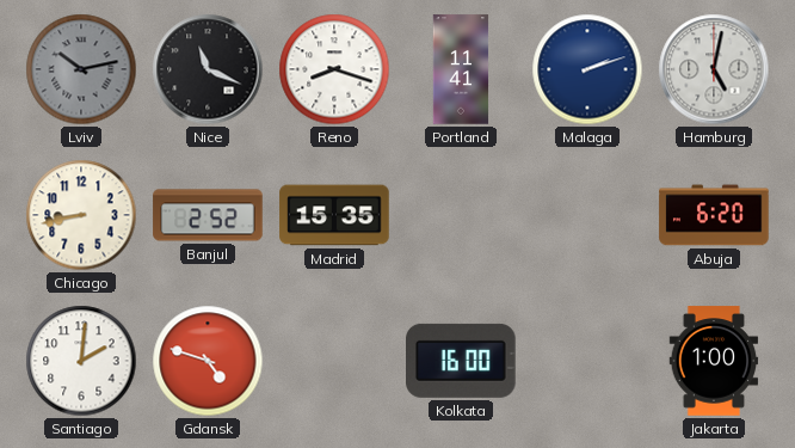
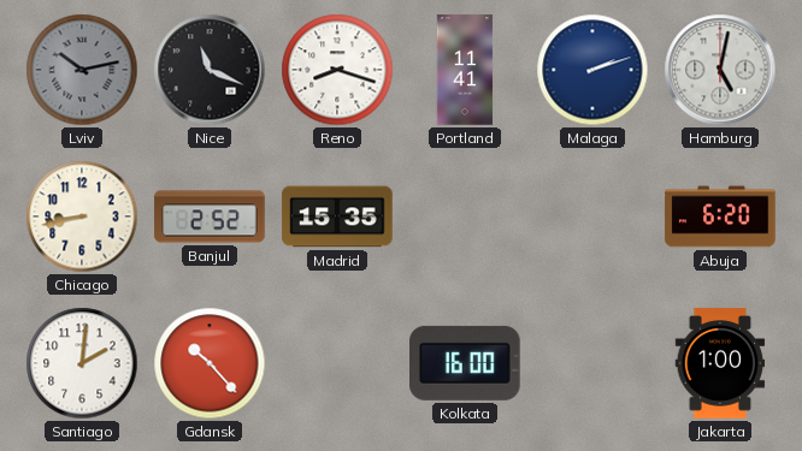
Gdansk: 4:48 -> 10:23
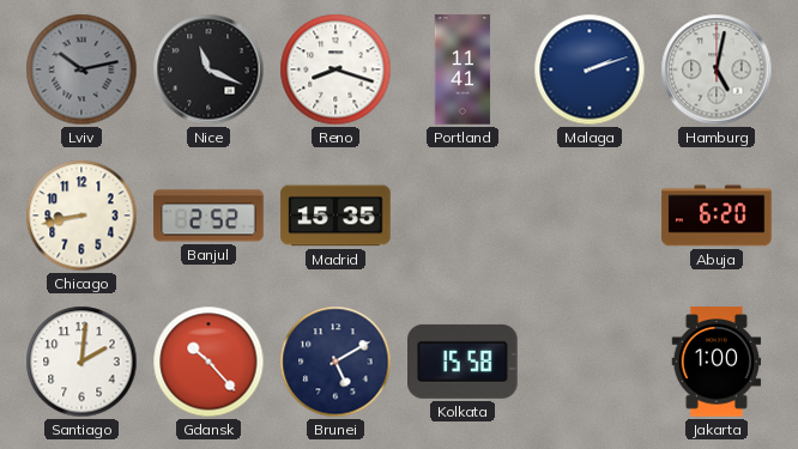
Brunei: none -> 5:10
Kolkata: 16:00 -> 15:58
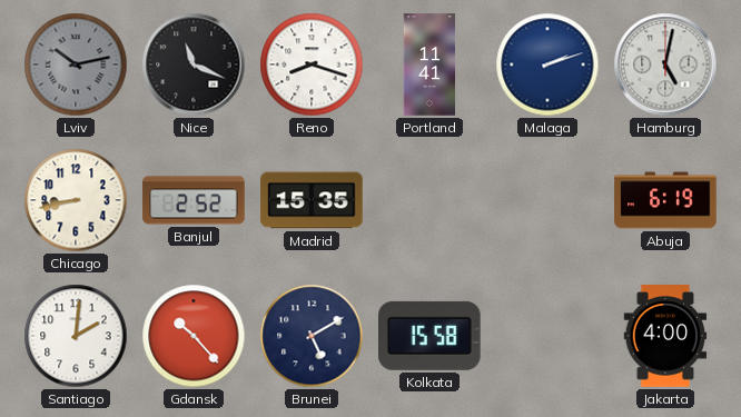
Abuja: 6:20 -> 6:19
Jakarta: 1:00 -> 4:00
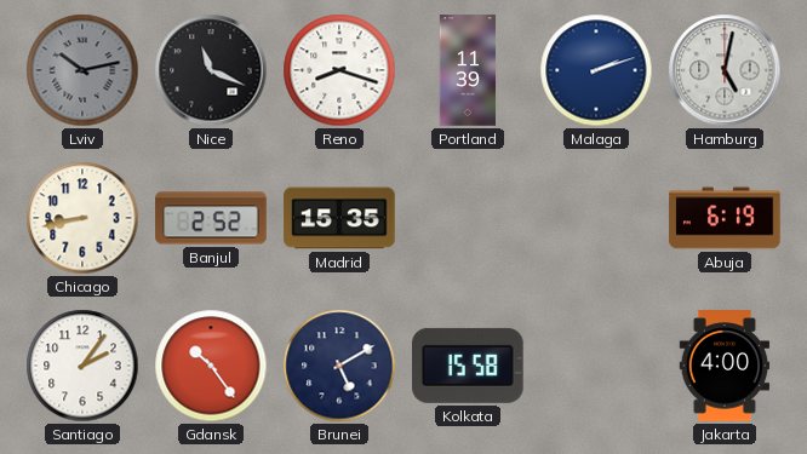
Portland: 11:41 -> 11:39
Santiago: 2:01 -> 2:06
Gdansk: 10:23 -> 10:24
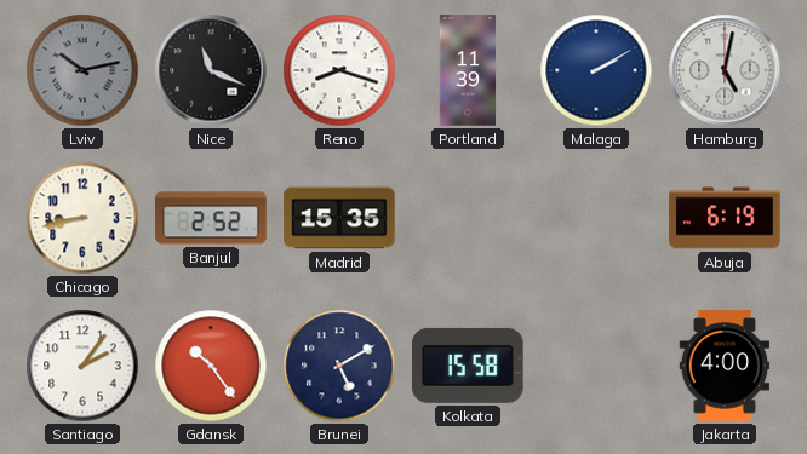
Malaga: 2:12 -> 2:10
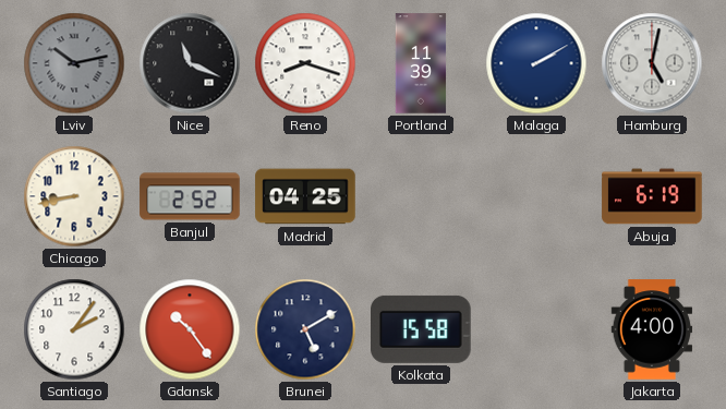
Madrid: 15:35 -> 04:25
